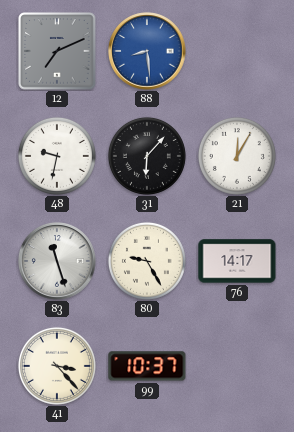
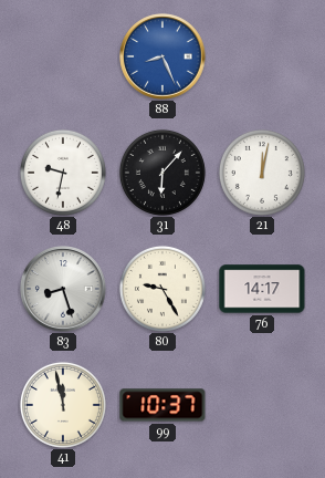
12: 7:11 -> none
88: 8:29 -> 8:26
21: 12:05 -> 12:02
83: 11:27 -> 8:27
41: 3:23 -> 11:58
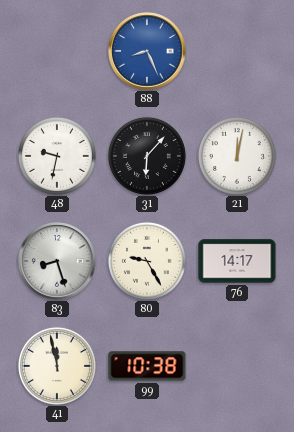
99: 10:37 -> 10:38
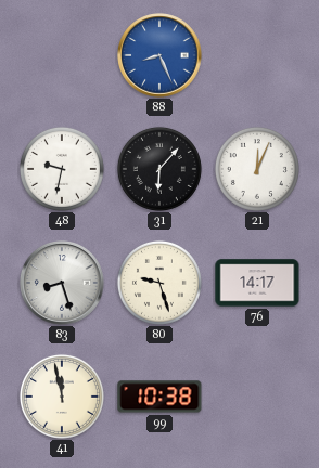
21: 12:02 -> 12:04
80: 9:25 -> 9:27
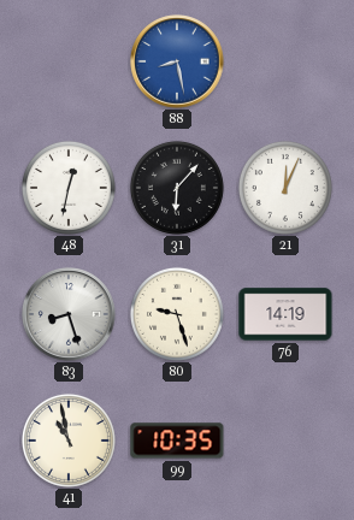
88: 8:26 -> 8:28
48: 9:32 -> 12:32
76: 14:17 -> 14:19
41: 11:58 -> 10:58
99: 10:38 -> 10:35
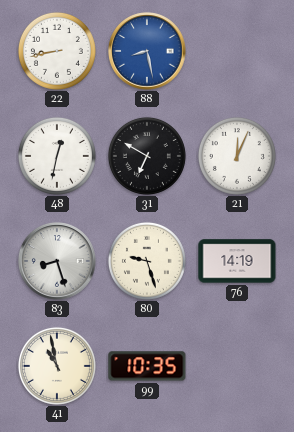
22: none -> 8:43
31: 6:07 -> 6:50
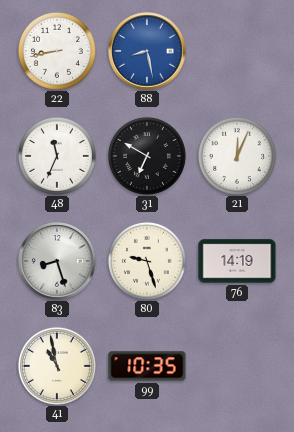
48: 12:32 -> 11:34
